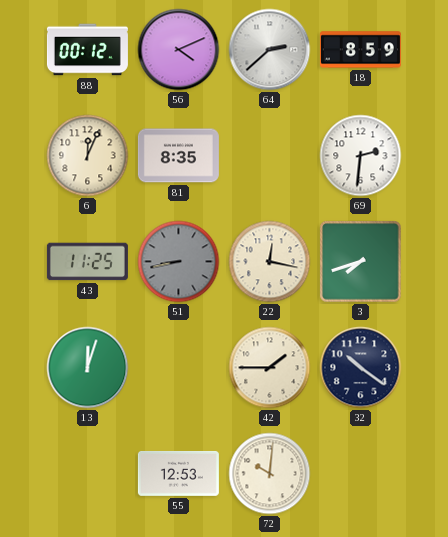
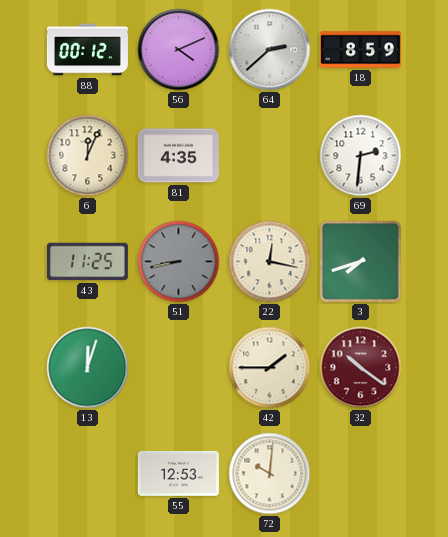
81: 8:35 -> 4:35
32 dial: navy -> burgundy
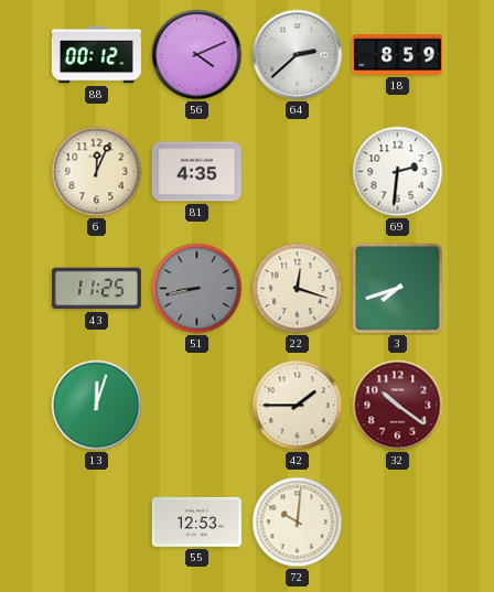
22: 12:17 -> 12:18
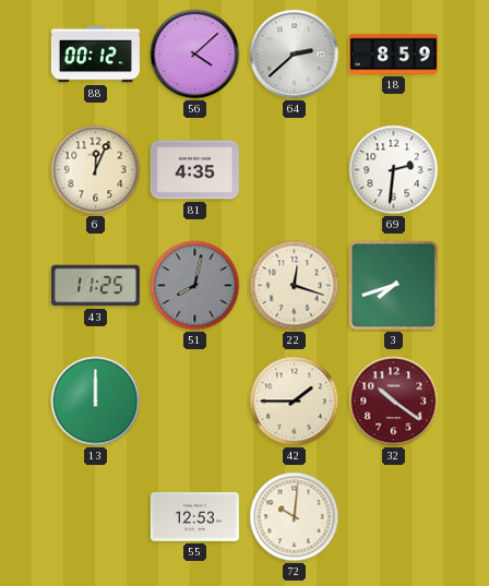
56: 4:11 -> 4:08
51: 8:43 -> 8:02
13: 12:03 -> 12:00
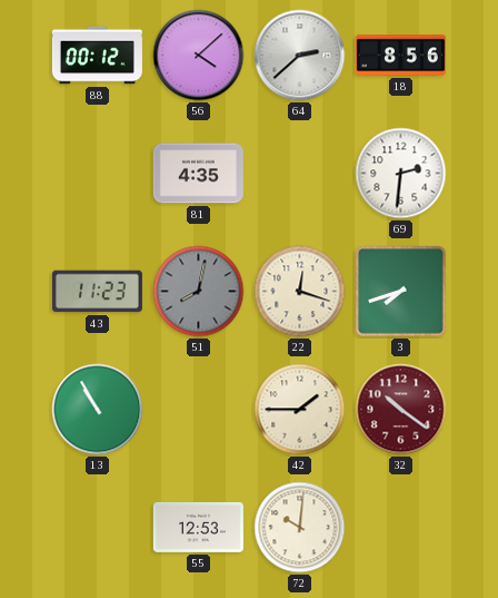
18: 8:59 -> 8:56
6: 12:04 -> none
43: 11:25 -> 11:23
13: 12:00 -> 10:55
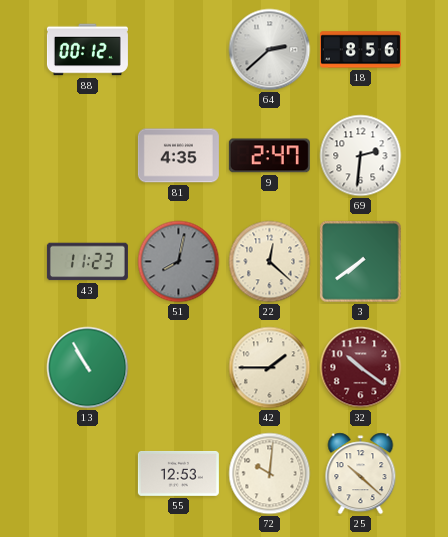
56: 4:08 -> none
9: none -> 2:47
22: 12:18 -> 12:22
3: 7:42 -> 7:39
25: none -> 10:22
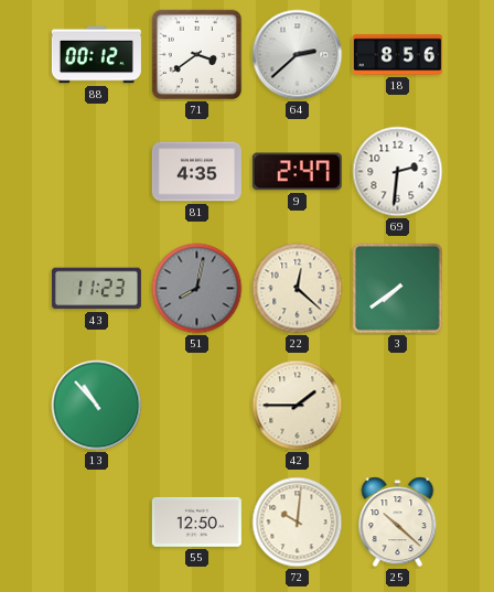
71: none -> 3:39
13: 10:55 -> 10:53
32: 10:21 -> none
55: 12:53 -> 12:50
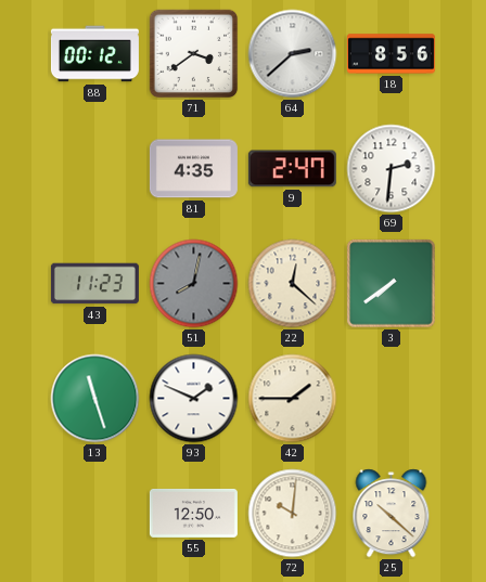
13: 10:53 -> 11:27
93: none -> 1:49
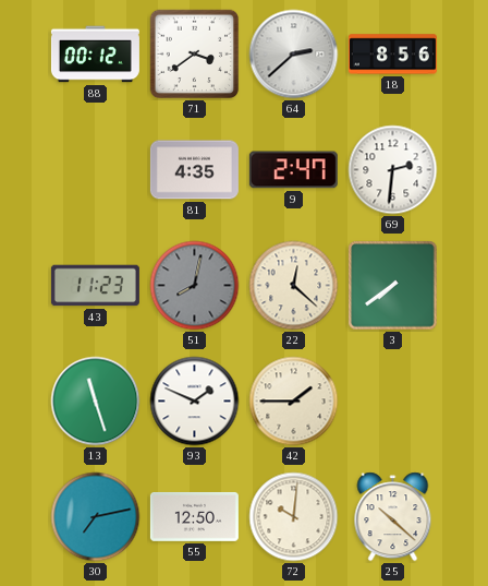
30: none -> 7:13
